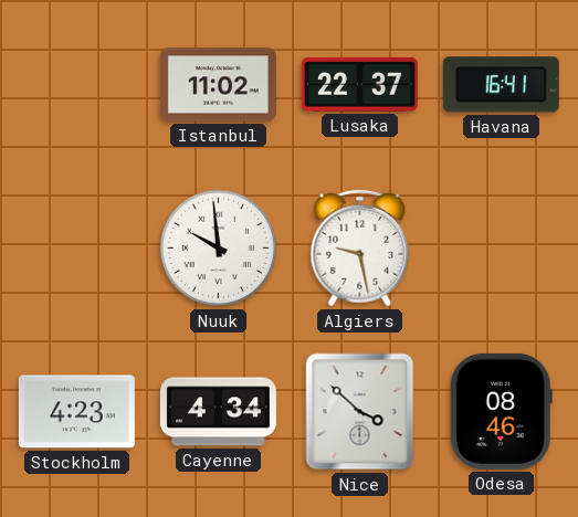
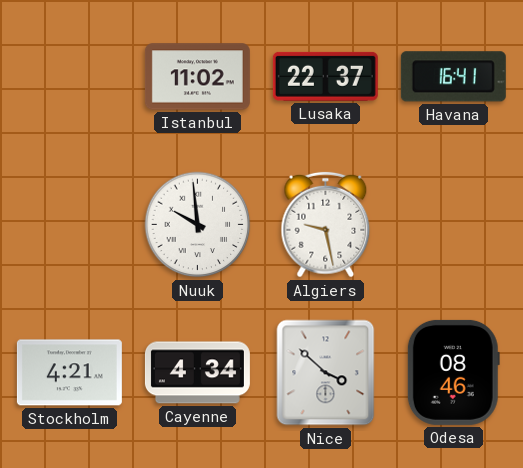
Stockholm: 4:23 -> 4:21
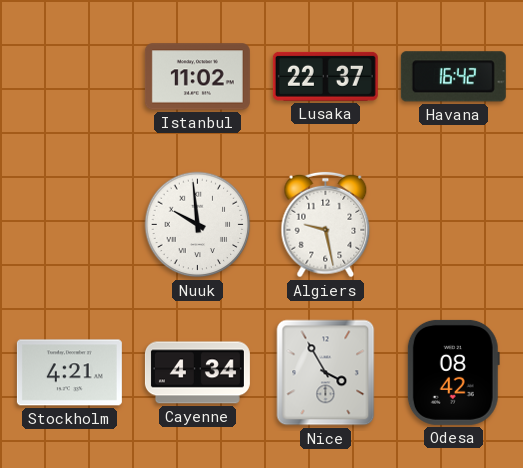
Havana: 16:41 -> 16:42
Nice: 3:52 -> 3:55
Odesa: 08:46 -> 08:42
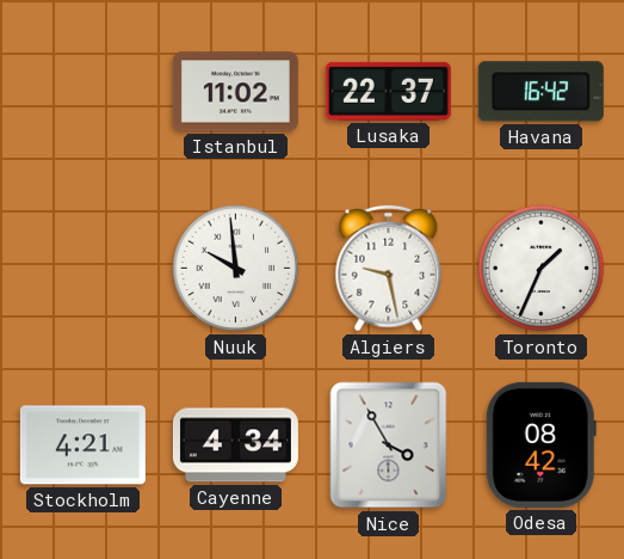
Toronto: none -> 1:34
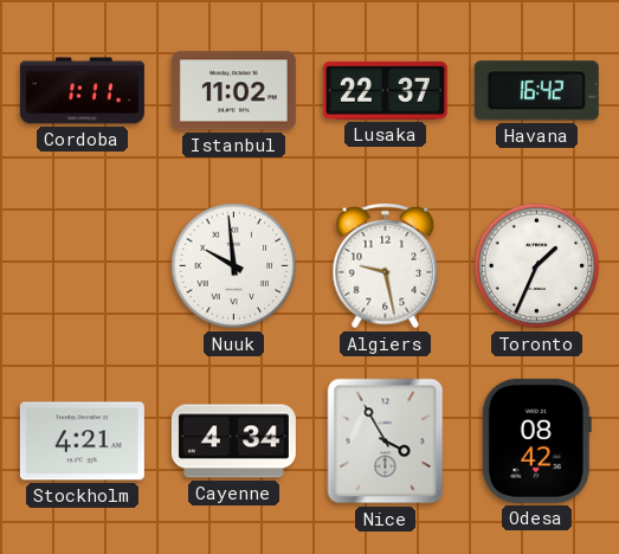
Cordoba: none -> 1:11
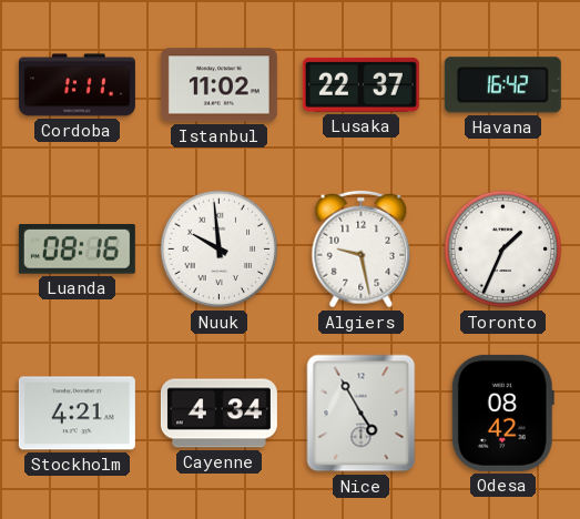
Luanda: none -> 08:16
Nice: 3:55 -> 4:55
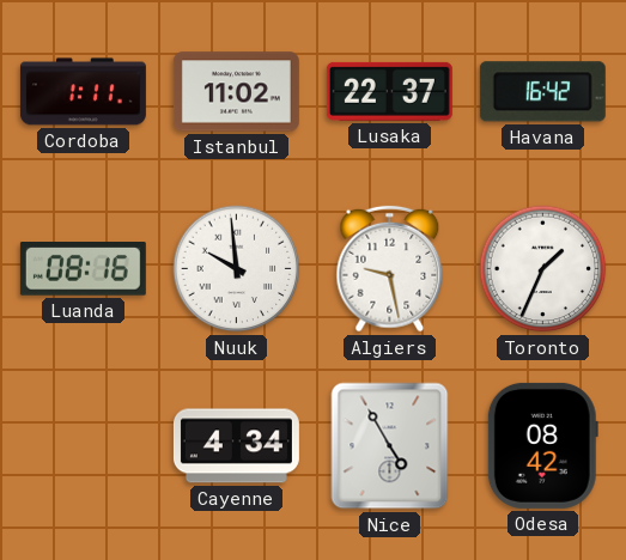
Stockholm: 4:21 -> none
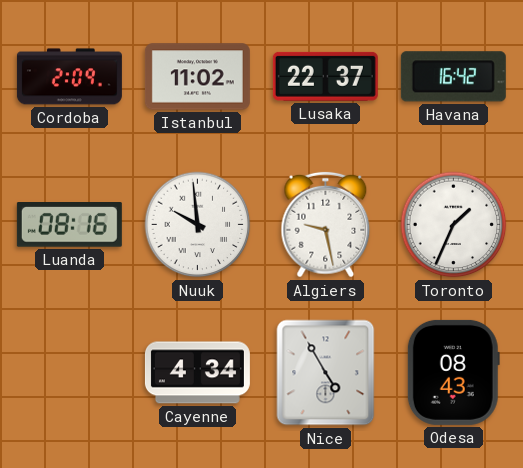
Cordoba: 1:11 -> 2:09
Odesa: 08:42 -> 08:43
